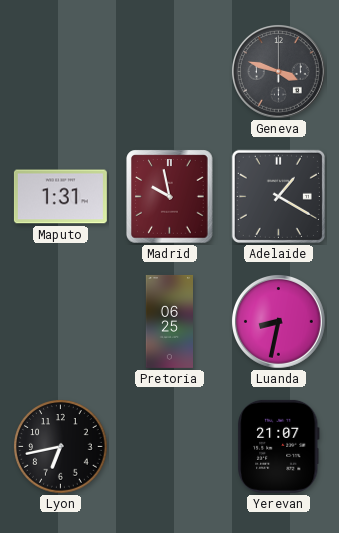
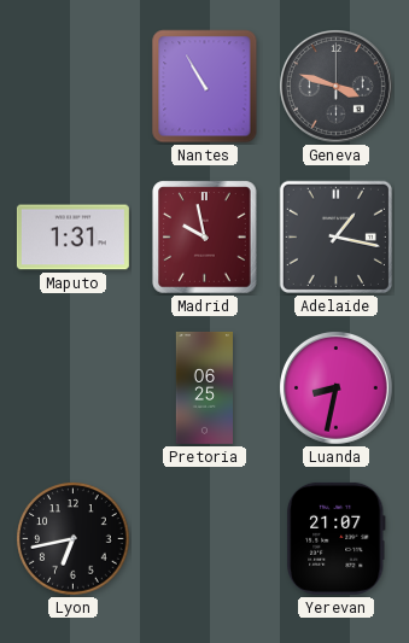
Nantes: none -> 10:55
Adelaide: 1:20 -> 1:17
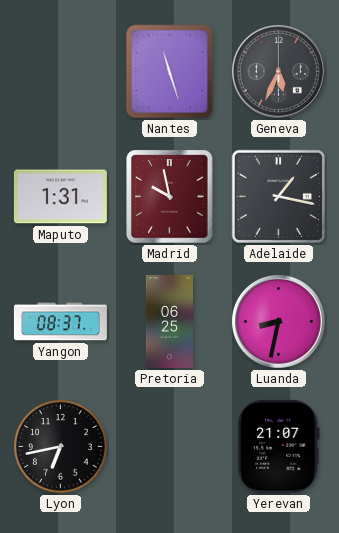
Nantes: 10:55 -> 11:27
Geneva: 3:48 -> 5:34
Yangon: none -> 08:37
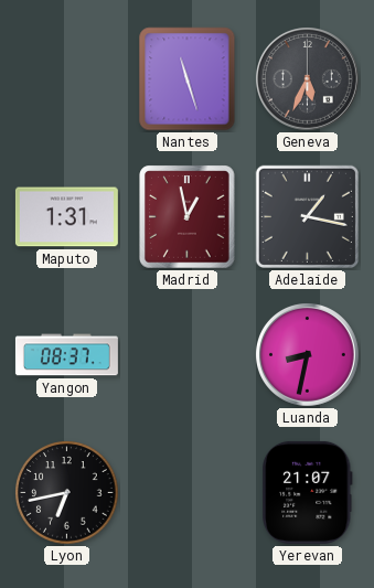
Madrid: 9:58 -> 12:58
Pretoria: 06:25 -> none
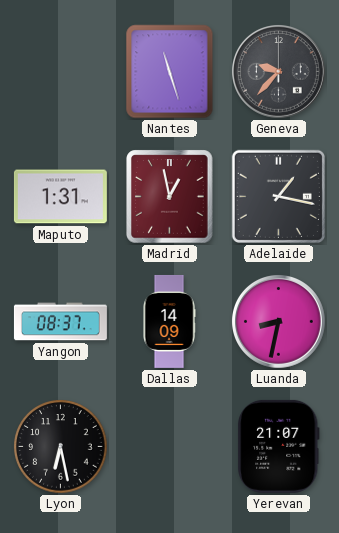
Geneva: 5:34 -> 9:37
Dallas: none -> 14:09
Lyon: 6:43 -> 6:28
